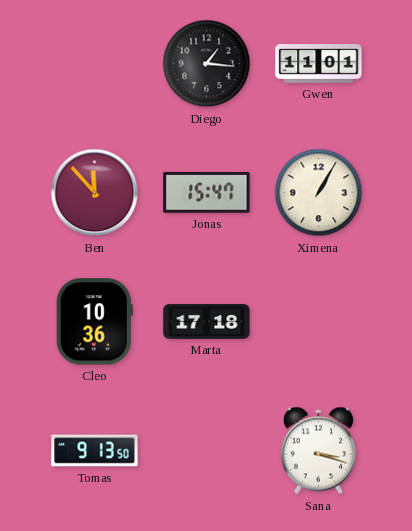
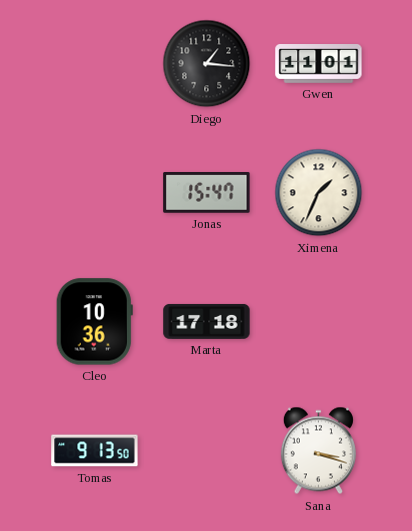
Ben: 11:53 -> none
Ximena: 1:05 -> 1:34
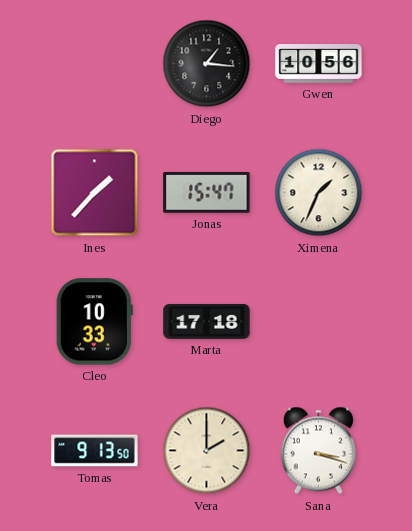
Gwen: 11:01 -> 10:56
Ines: none -> 1:37
Cleo: 10:36 -> 10:33
Vera: none -> 2:00
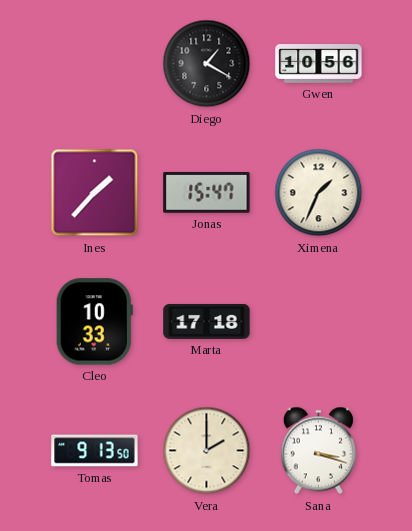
Diego: 1:16 -> 1:20
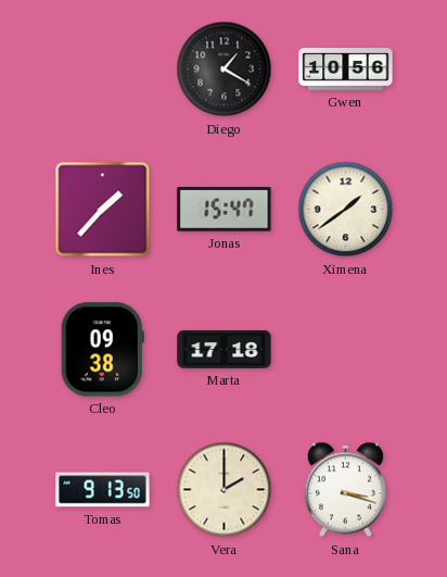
Ximena: 1:34 -> 1:39
Cleo: 10:33 -> 09:38
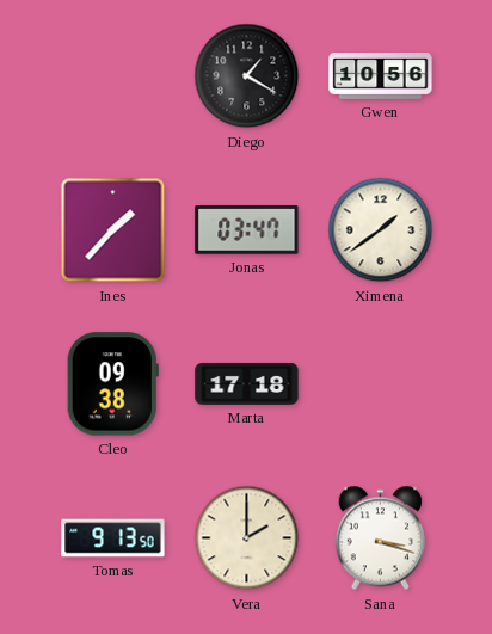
Jonas: 15:47 -> 03:47
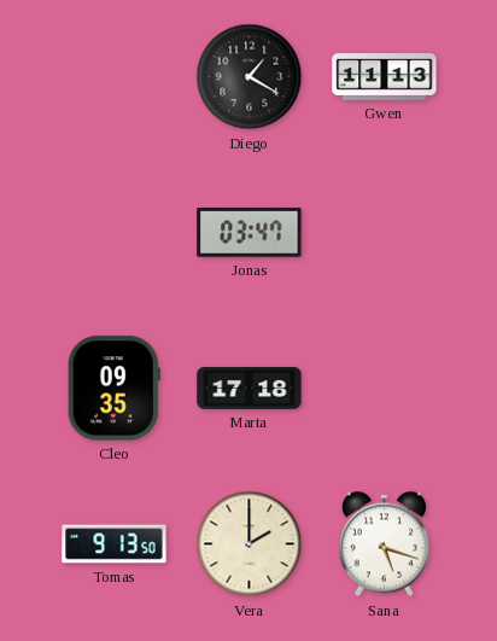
Gwen: 10:56 -> 11:13
Ines: 1:37 -> none
Ximena: 1:39 -> none
Cleo: 09:38 -> 09:35
Sana: 3:18 -> 5:18
